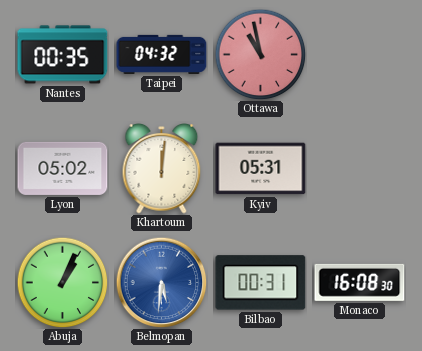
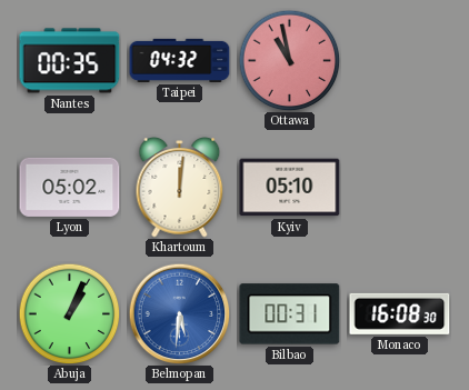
Kyiv: 05:31 -> 05:10
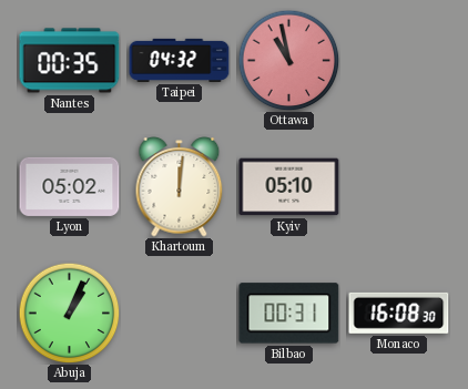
Belmopan: 5:31 -> none
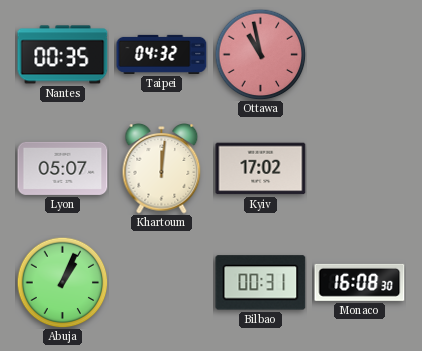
Lyon: 05:02 -> 05:07
Kyiv: 05:10 -> 17:02
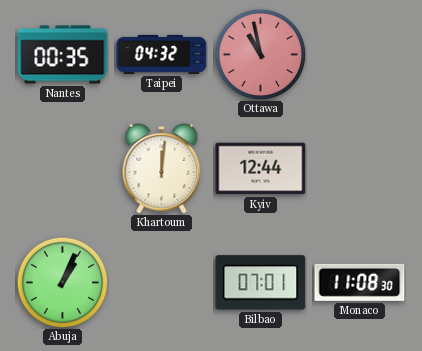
Lyon: 05:07 -> none
Kyiv: 17:02 -> 12:44
Bilbao: 00:31 -> 07:01
Monaco: 16:08 -> 11:08
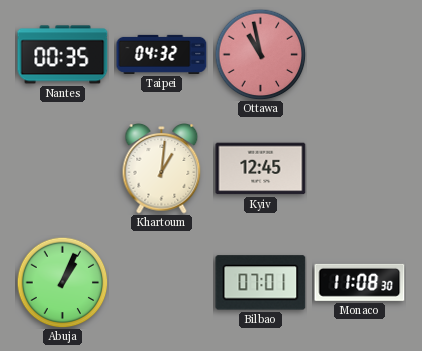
Khartoum: 12:01 -> 1:01
Kyiv: 12:44 -> 12:45
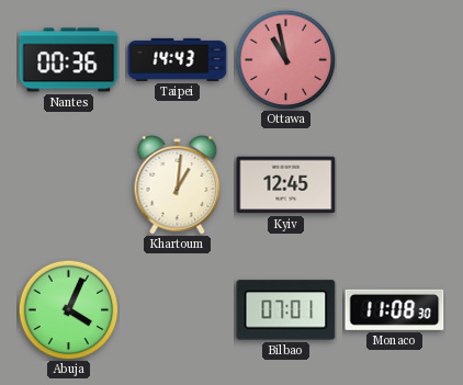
Nantes: 00:35 -> 00:36
Taipei: 04:32 -> 14:43
Abuja: 1:04 -> 4:04
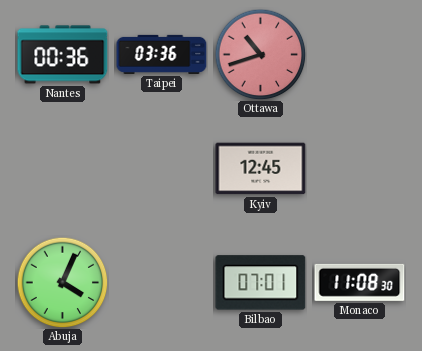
Taipei: 14:43 -> 03:36
Ottawa: 10:58 -> 10:42
Khartoum: 1:01 -> none
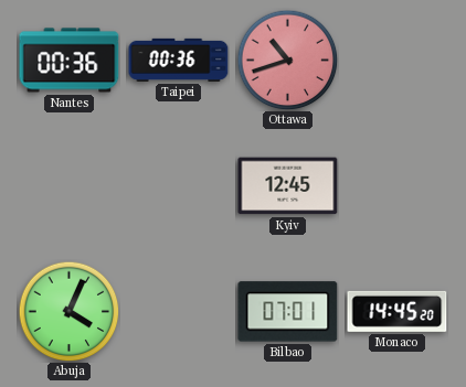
Taipei: 03:36 -> 00:36
Monaco: 11:08 -> 14:45
